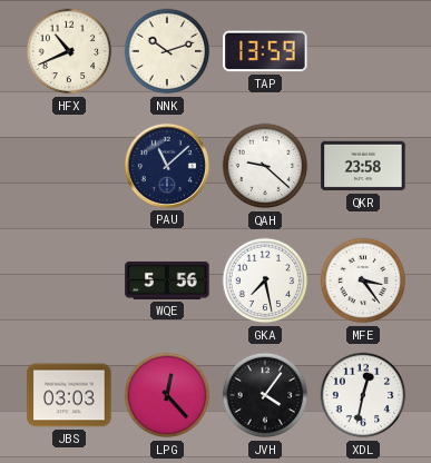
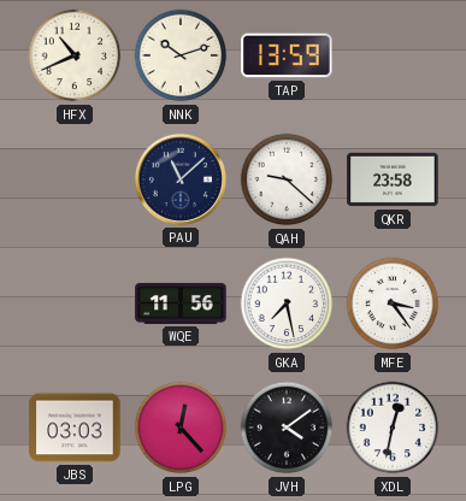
WQE: 5:56 -> 11:56
JVH: 4:06 -> 4:09
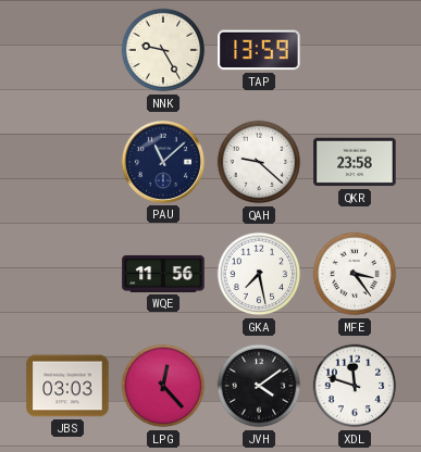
HFX: 10:41 -> none
NNK: 10:12 -> 9:25
XDL: 12:32 -> 11:48
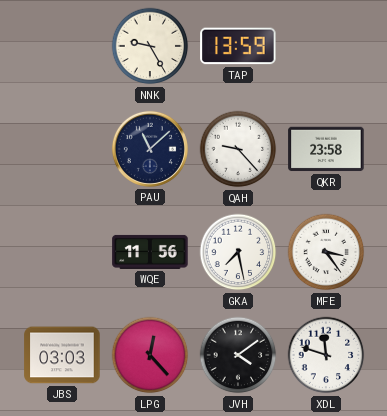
QAH: 9:22 -> 9:23
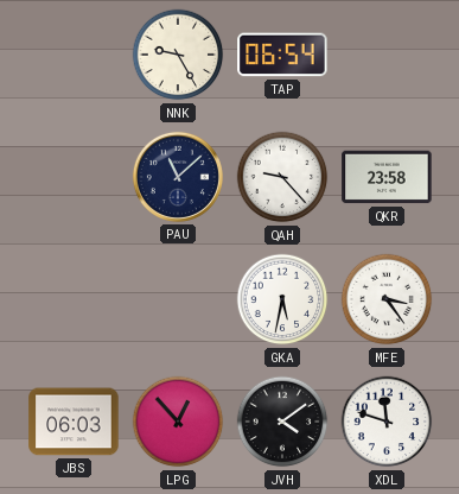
TAP: 13:59 -> 06:54
WQE: 11:56 -> none
GKA: 7:28 -> 5:32
JBS: 03:03 -> 06:03
LPG: 12:23 -> 12:53
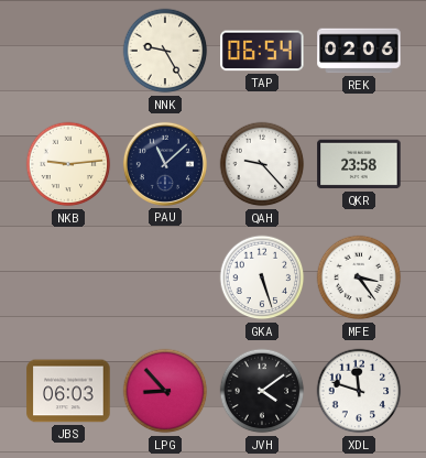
REK: none -> 02:06
NKB: none -> 9:14
GKA: 5:32 -> 5:27
LPG: 12:53 -> 8:53
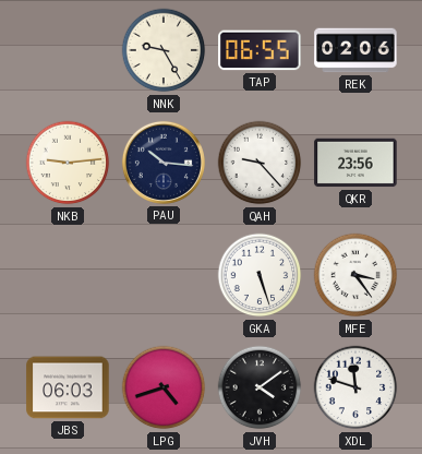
TAP: 06:54 -> 06:55
PAU: 11:08 -> 10:16
QKR: 23:58 -> 23:56
LPG: 8:53 -> 4:42
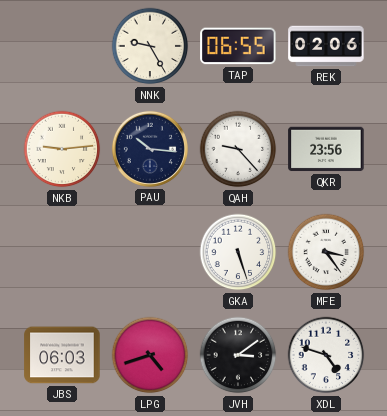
JVH: 4:09 -> 3:09
XDL: 11:48 -> 4:48
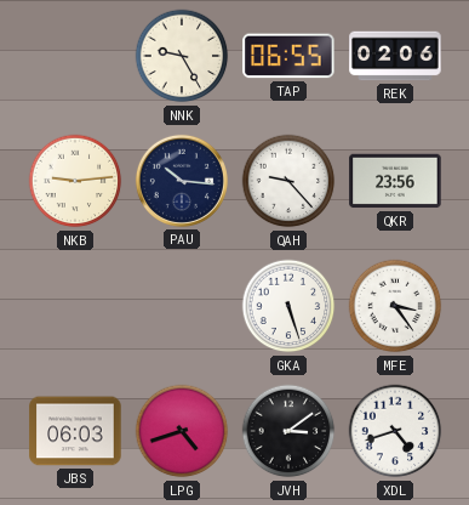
XDL: 4:48 -> 4:42
